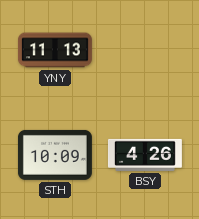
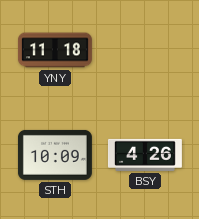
YNY: 11:13 -> 11:18
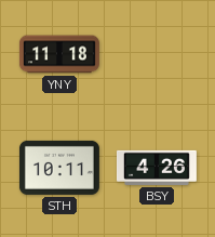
STH: 10:09 -> 10:11
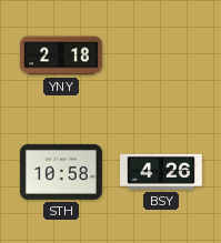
YNY: 11:18 -> 2:18
STH: 10:11 -> 10:58
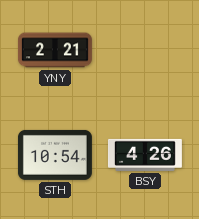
YNY: 2:18 -> 2:21
STH: 10:58 -> 10:54
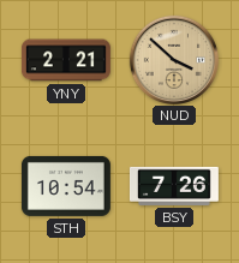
NUD: none -> 3:52
BSY: 4:26 -> 7:26
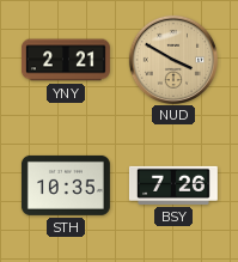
NUD: 3:52 -> 3:50
STH: 10:54 -> 10:35
